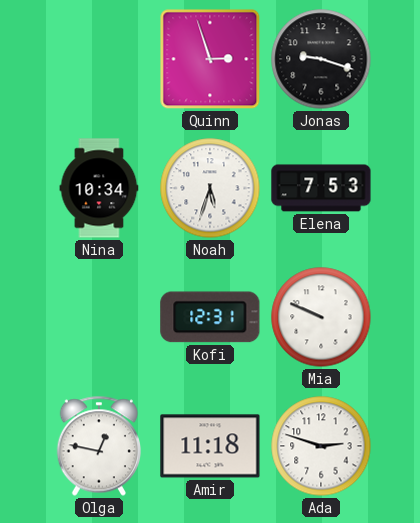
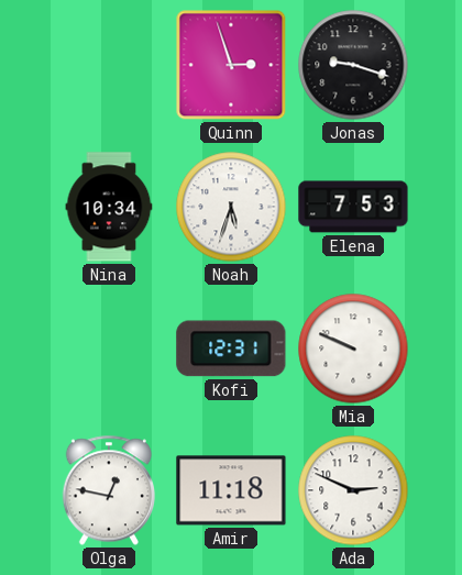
Ada: 2:48 -> 2:49
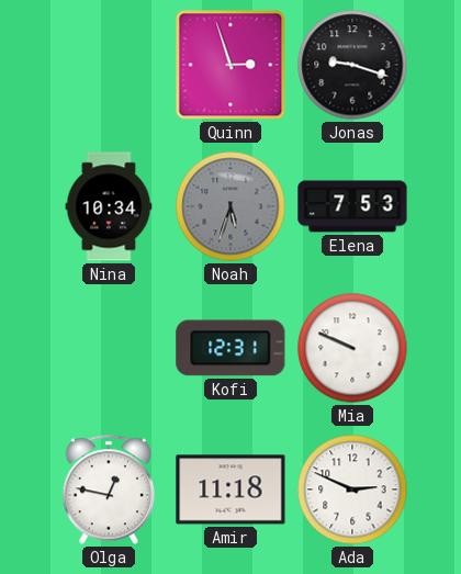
Noah dial: white -> grey
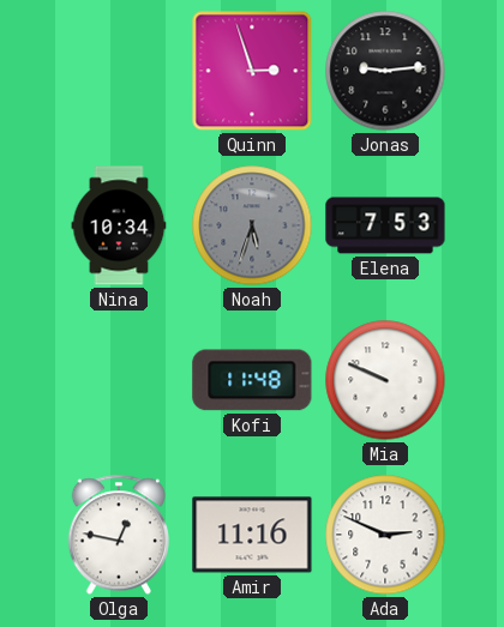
Jonas: 9:18 -> 9:14
Kofi: 12:31 -> 11:48
Amir: 11:18 -> 11:16
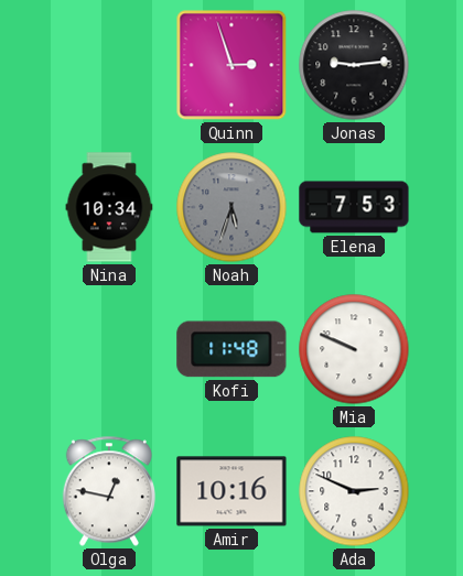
Amir: 11:16 -> 10:16
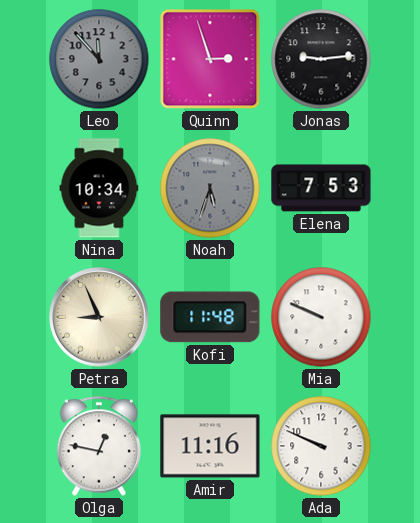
Leo: none -> 11:53
Petra: none -> 8:56
Amir: 10:16 -> 11:16
Ada: 2:49 -> 9:49
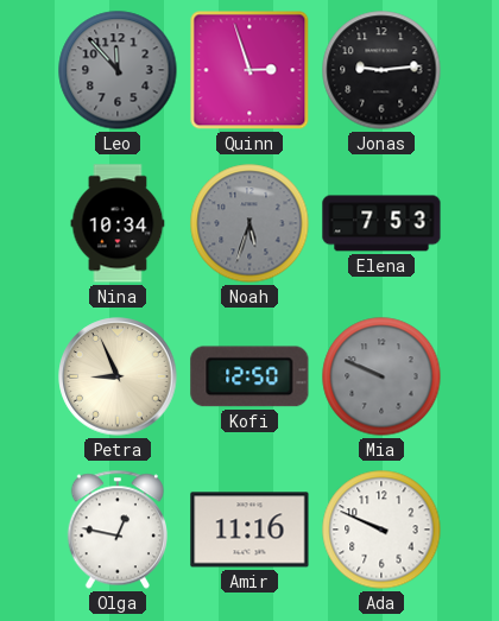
Kofi: 11:48 -> 12:50
Mia dial: white -> grey
